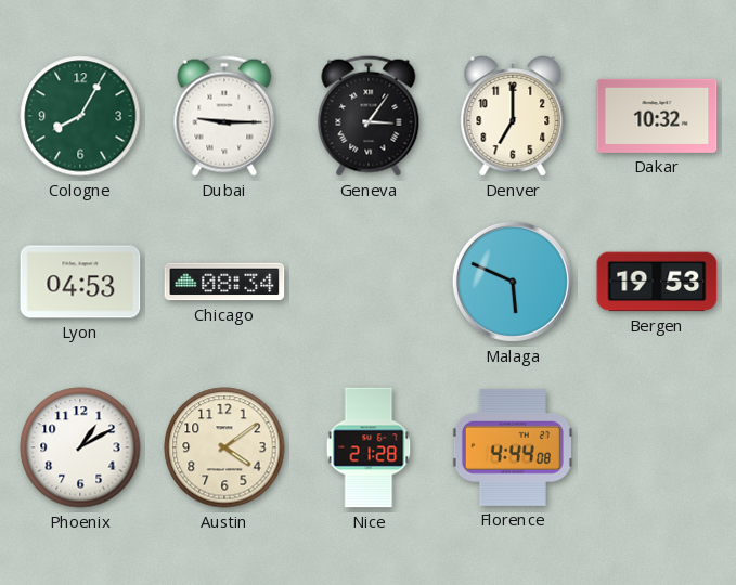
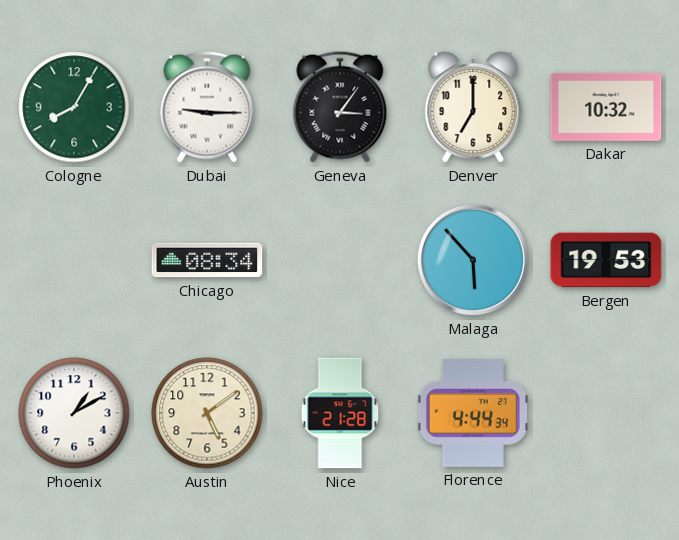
Lyon: 04:53 -> none
Malaga: 5:49 -> 5:53
Austin: 4:09 -> 5:09
Florence: 4:44:08 -> 4:44:34
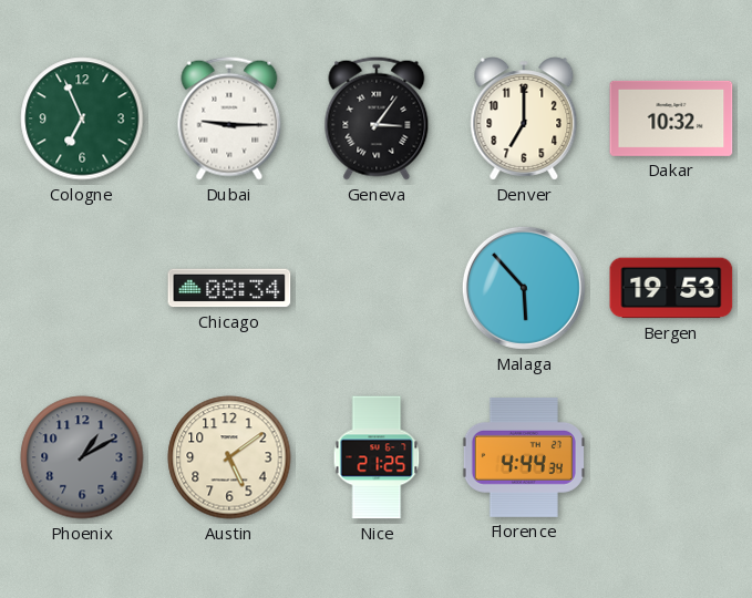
Cologne: 8:05 -> 6:56
Phoenix dial: white -> grey
Nice: 21:28 -> 21:25
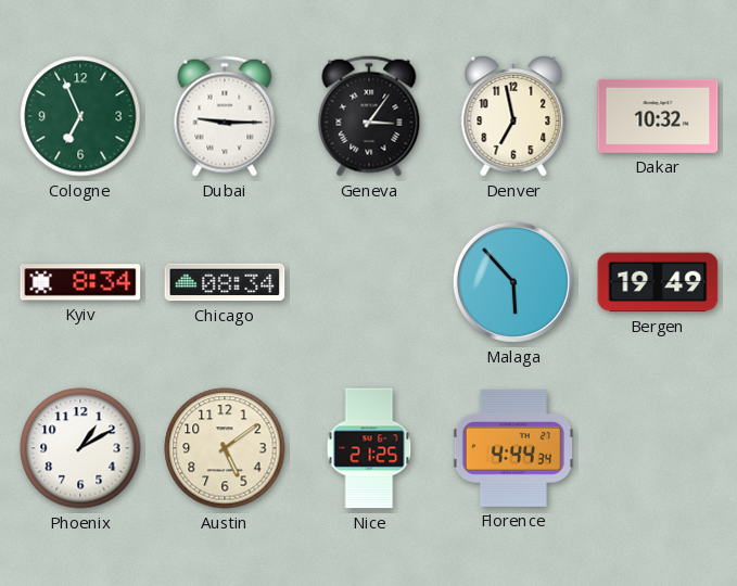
Denver: 7:00 -> 6:58
Kyiv: none -> 8:34
Bergen: 19:53 -> 19:49
Phoenix dial: grey -> white
